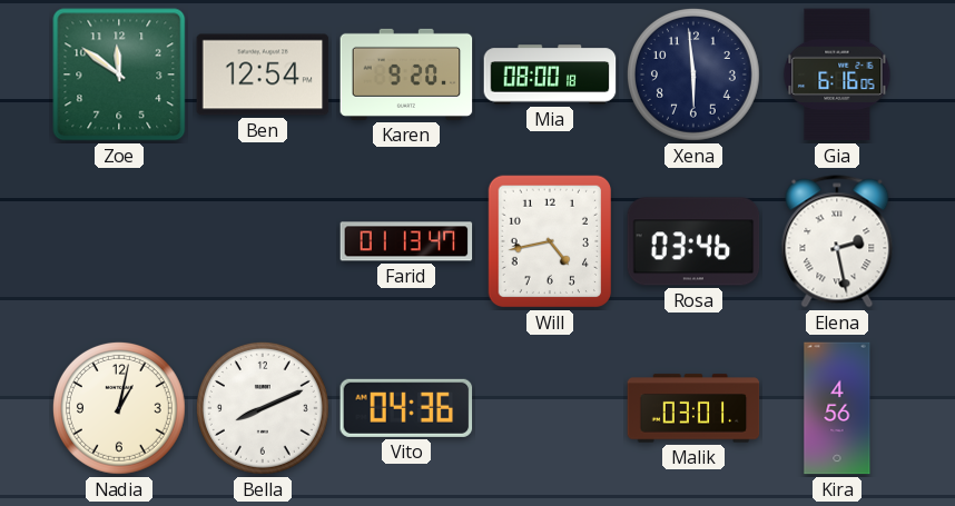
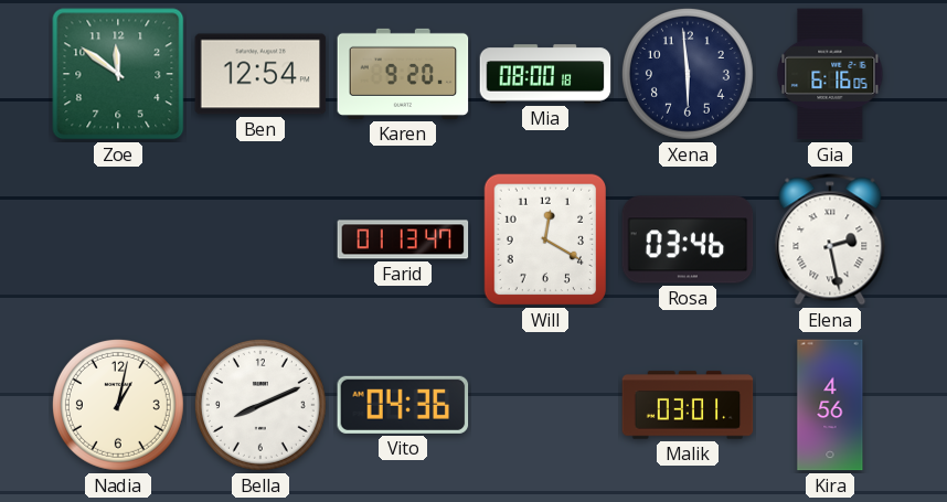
Will: 4:43 -> 12:20
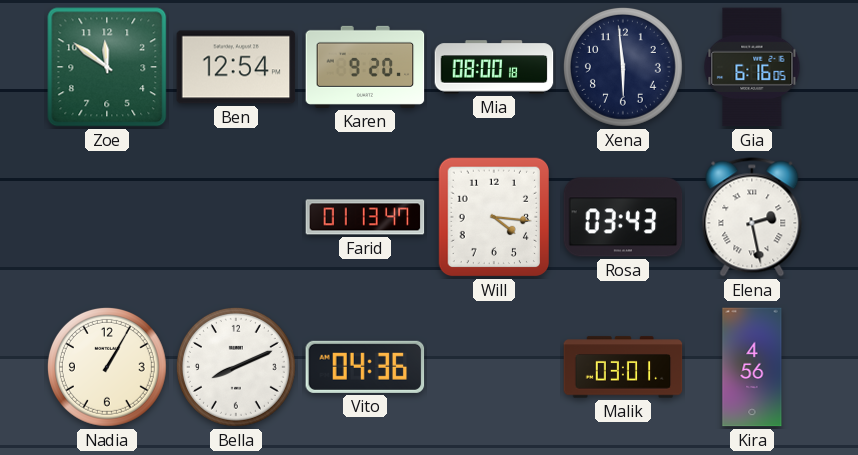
Will: 12:20 -> 4:16
Rosa: 03:46 -> 03:43
Nadia: 1:02 -> 1:05
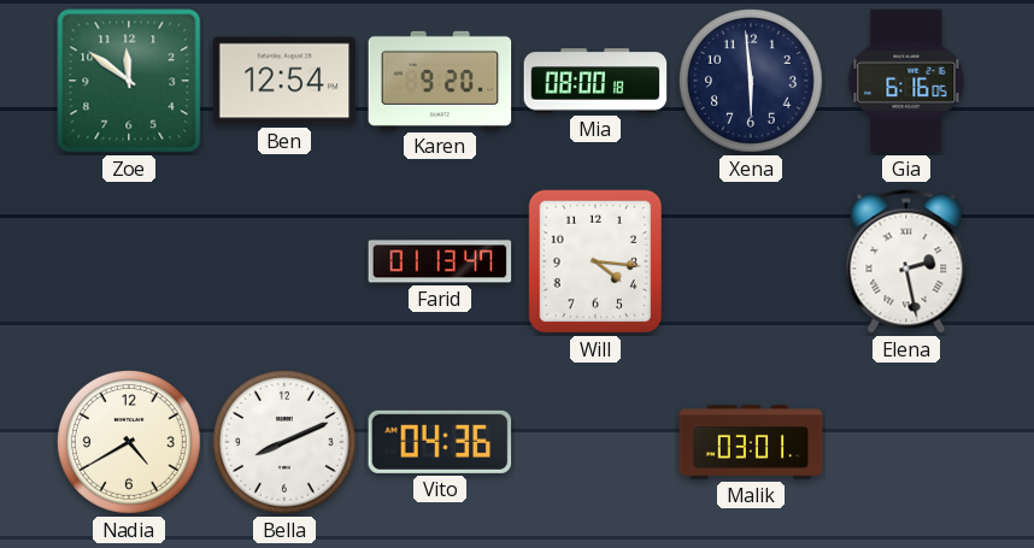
Rosa: 03:43 -> none
Nadia: 1:05 -> 4:40
Kira: 4:56 -> none
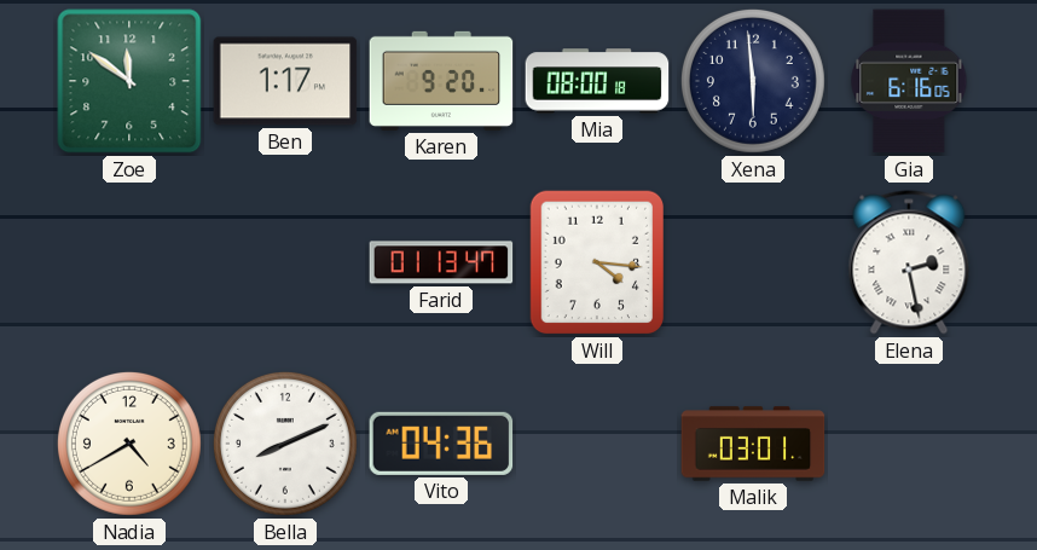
Ben: 12:54 -> 1:17
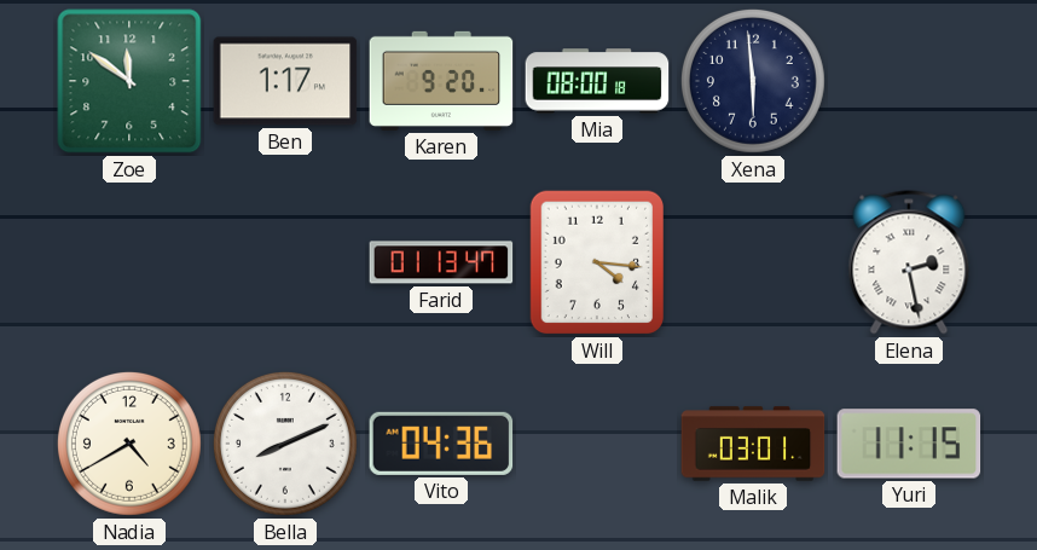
Gia: 6:16 -> none
Yuri: none -> 11:15
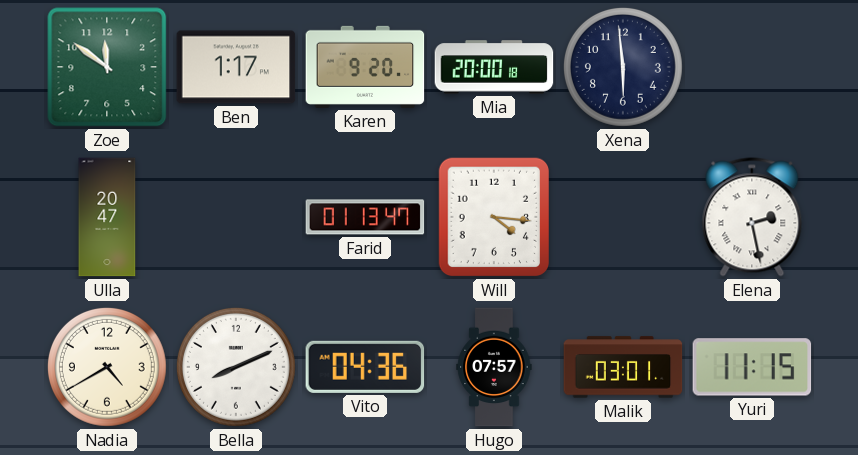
Mia: 08:00 -> 20:00
Ulla: none -> 20:47
Hugo: none -> 07:57
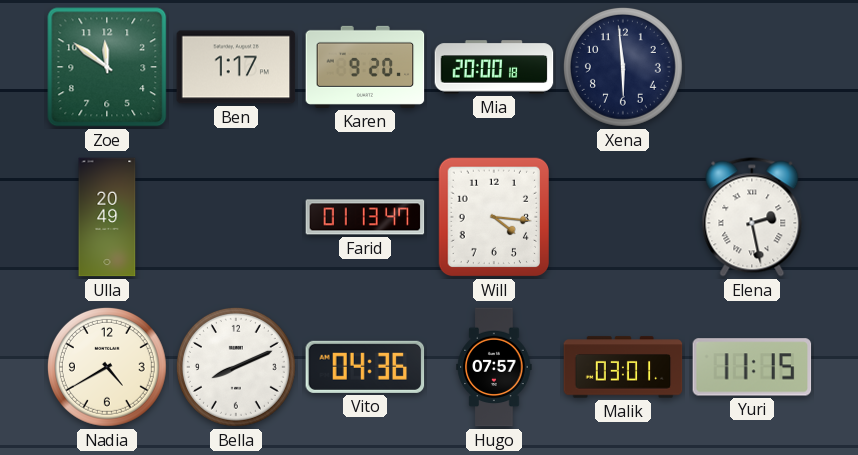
Ulla: 20:47 -> 20:49
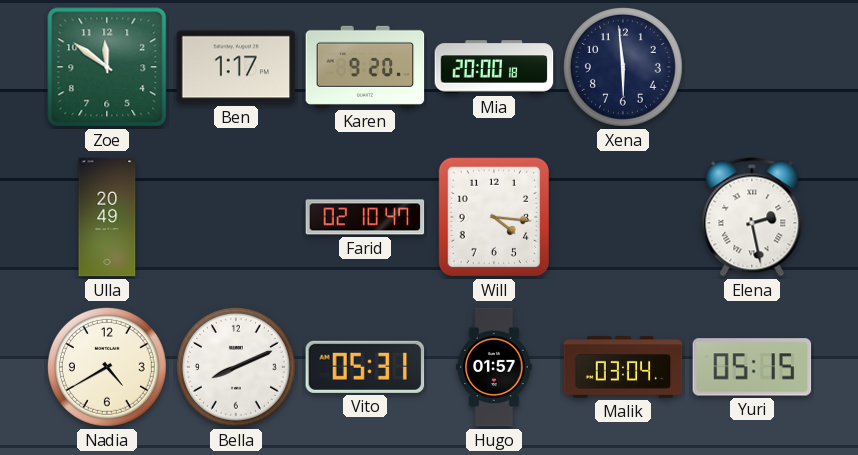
Farid: 01:13 -> 02:10
Vito: 04:36 -> 05:31
Hugo: 07:57 -> 01:57
Malik: 03:01 -> 03:04
Yuri: 11:15 -> 05:15
